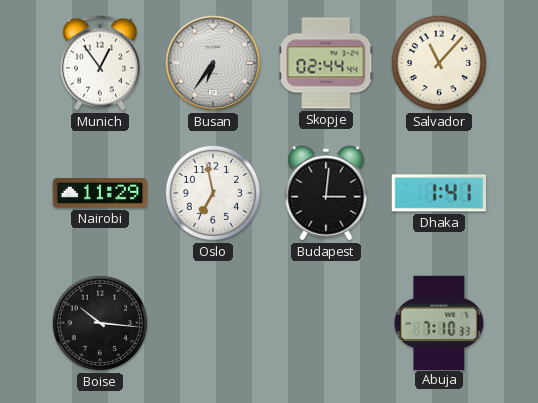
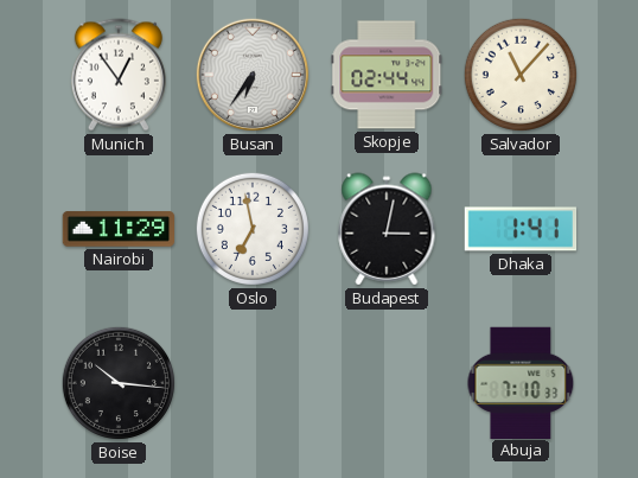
Budapest: 3:01 -> 3:02
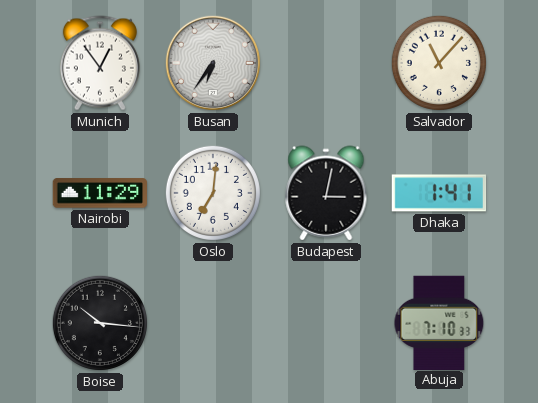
Skopje: 02:44 -> none
Oslo: 6:58 -> 7:01
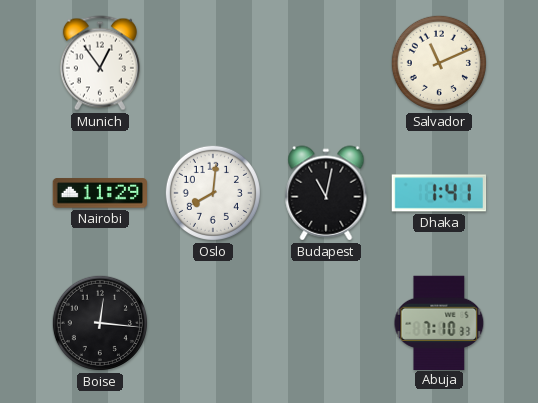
Busan: 6:36 -> none
Salvador: 11:07 -> 11:11
Oslo: 7:01 -> 8:01
Budapest: 3:02 -> 11:02
Boise: 10:16 -> 12:16
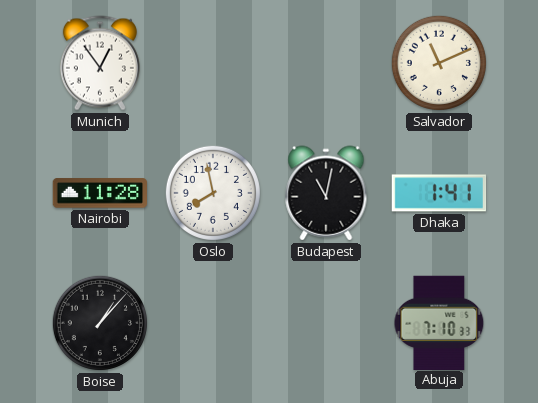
Nairobi: 11:29 -> 11:28
Oslo: 8:01 -> 7:58
Boise: 12:16 -> 1:07
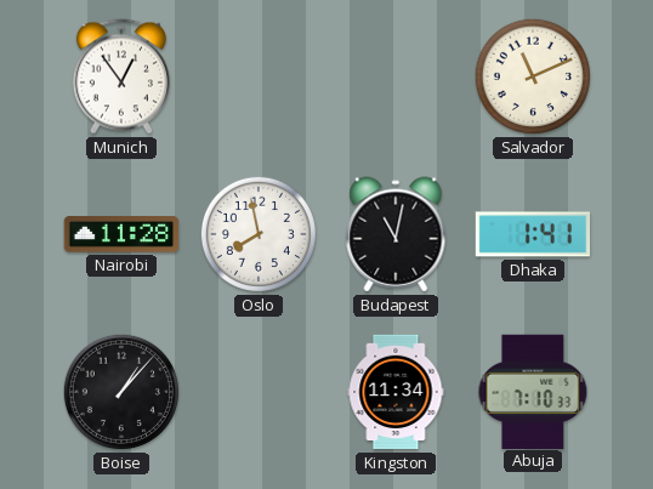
Kingston: none -> 11:34
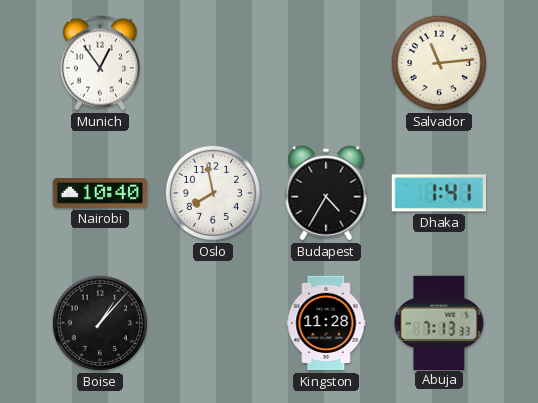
Salvador: 11:11 -> 11:14
Nairobi: 11:28 -> 10:40
Budapest: 11:02 -> 4:35
Kingston: 11:34 -> 11:28
Abuja: 7:10 -> 7:13
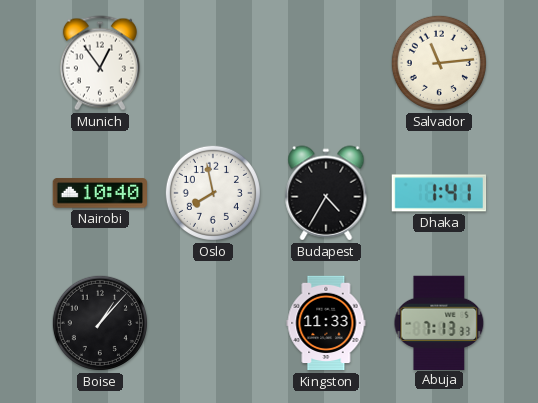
Kingston: 11:28 -> 11:33
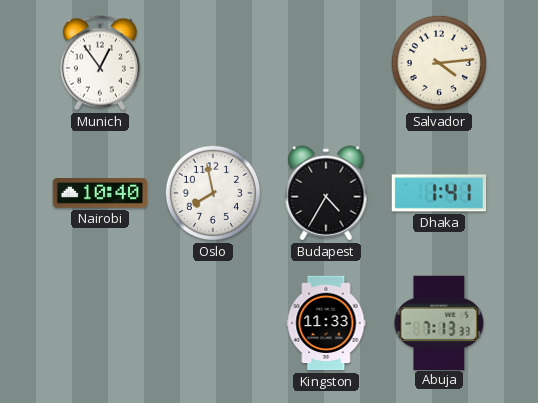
Salvador: 11:14 -> 4:14
Boise: 1:07 -> none
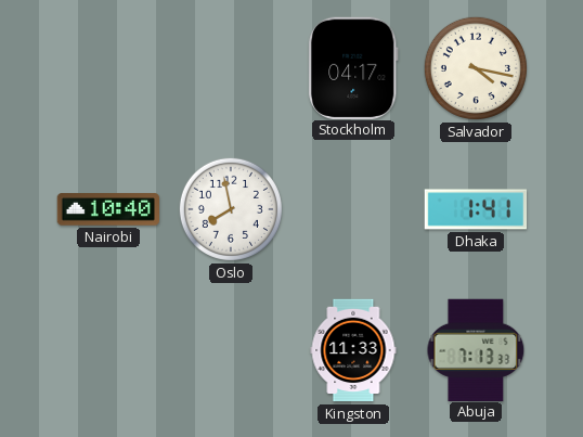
Munich: 12:54 -> none
Stockholm: none -> 04:17
Salvador: 4:14 -> 4:17
Budapest: 4:35 -> none
